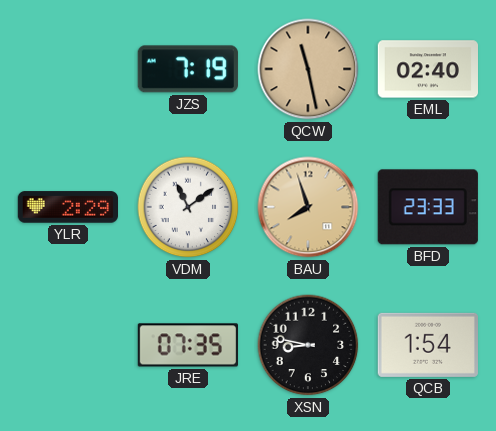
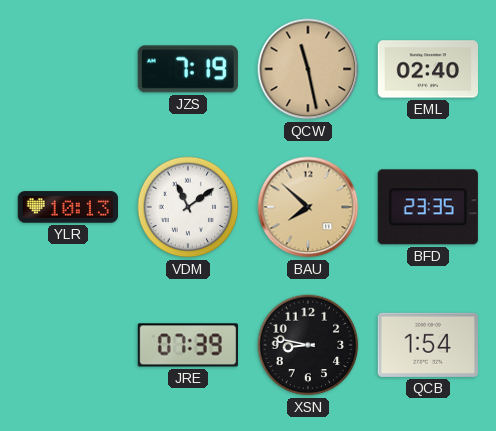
YLR: 2:29 -> 10:13
BAU: 7:57 -> 7:52
BFD: 23:33 -> 23:35
JRE: 07:35 -> 07:39
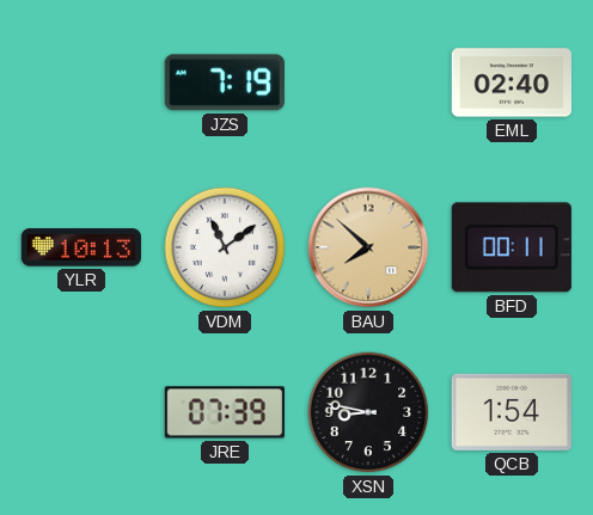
QCW: 11:28 -> none
BFD: 23:35 -> 00:11
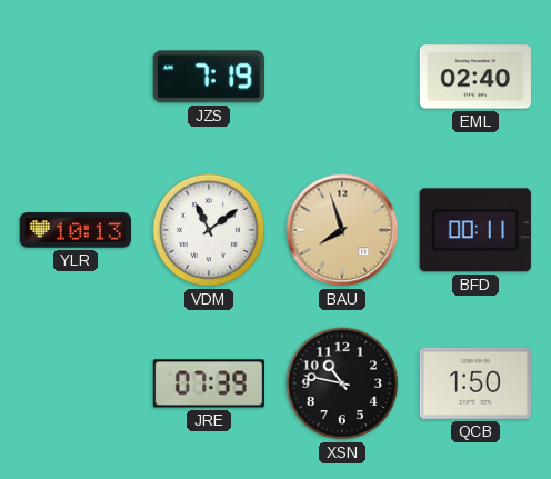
BAU: 7:52 -> 7:57
XSN: 8:47 -> 10:47
QCB: 1:54 -> 1:50
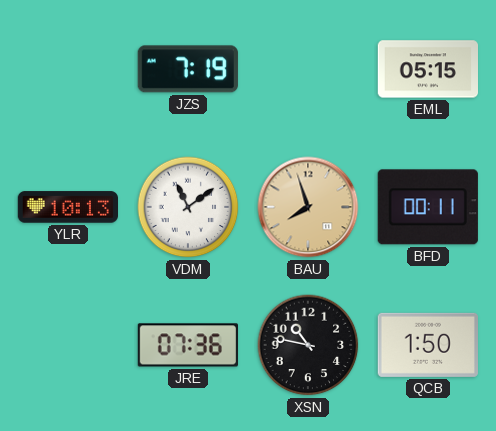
EML: 02:40 -> 05:15
JRE: 07:39 -> 07:36
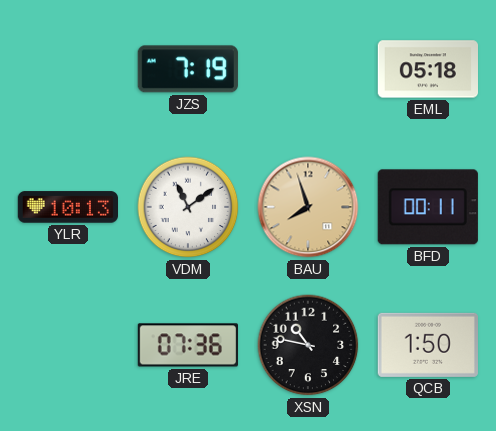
EML: 05:15 -> 05:18
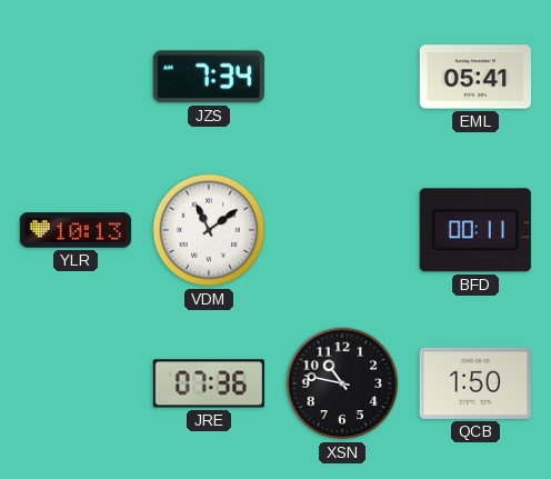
JZS: 7:19 -> 7:34
EML: 05:18 -> 05:41
BAU: 7:57 -> none
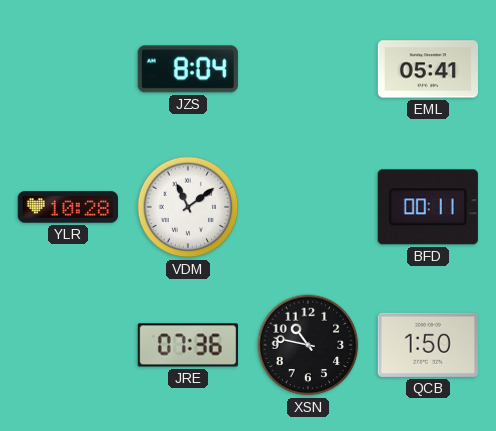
JZS: 7:34 -> 8:04
YLR: 10:13 -> 10:28
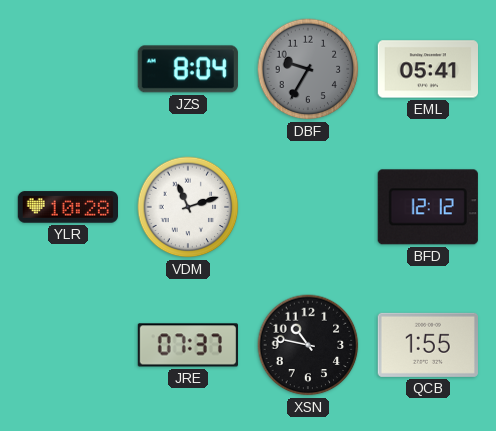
DBF: none -> 9:35
VDM: 11:09 -> 11:12
BFD: 00:11 -> 12:12
JRE: 07:36 -> 07:37
QCB: 1:50 -> 1:55
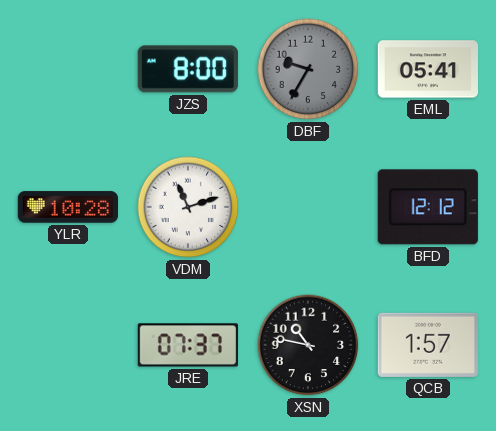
JZS: 8:04 -> 8:00
QCB: 1:55 -> 1:57
